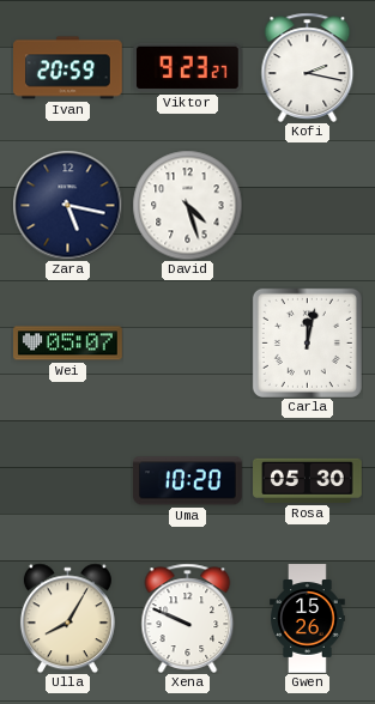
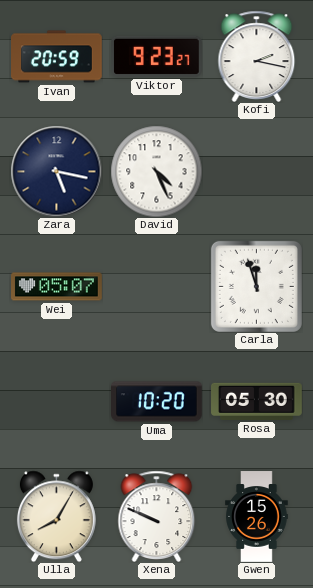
David: 4:27 -> 4:26
Carla: 12:02 -> 11:57
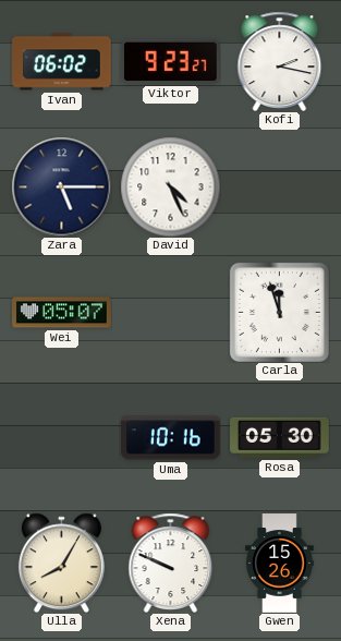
Ivan: 20:59 -> 06:02
Zara: 5:17 -> 5:15
Uma: 10:20 -> 10:16
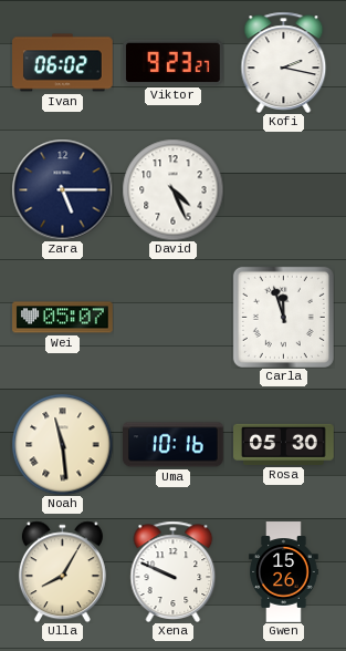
Noah: none -> 11:29
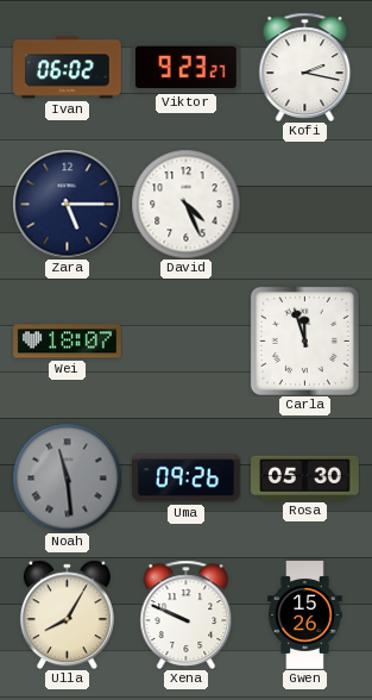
Wei: 05:07 -> 18:07
Noah dial: cream -> grey
Uma: 10:16 -> 09:26
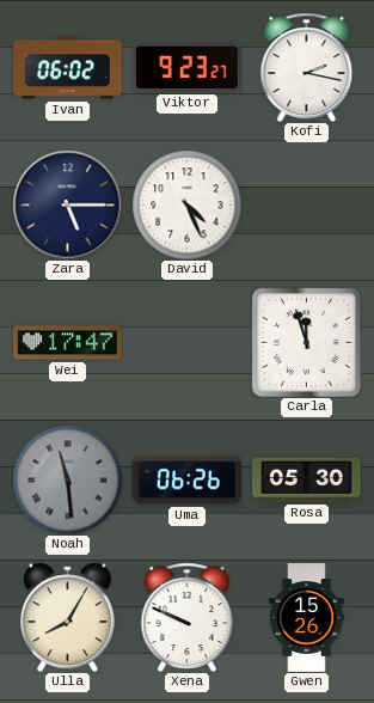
Wei: 18:07 -> 17:47
Uma: 09:26 -> 06:26
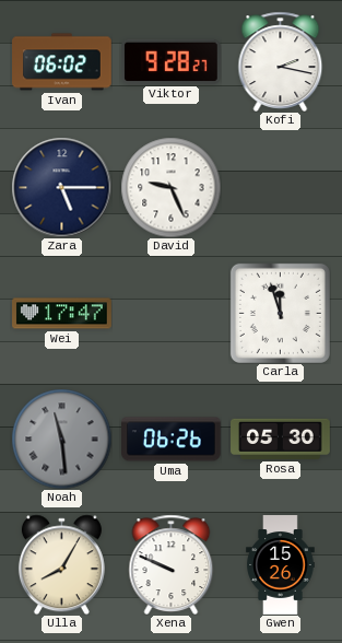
Viktor: 9:23 -> 9:28
David: 4:26 -> 9:26
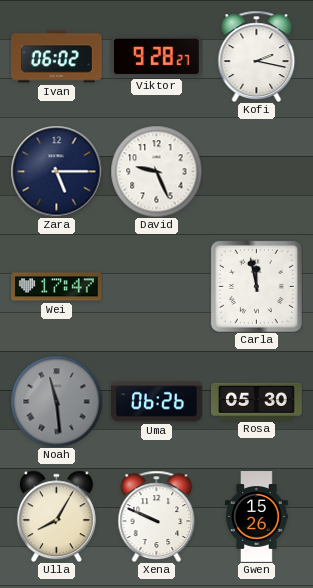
Carla: 11:57 -> 11:58
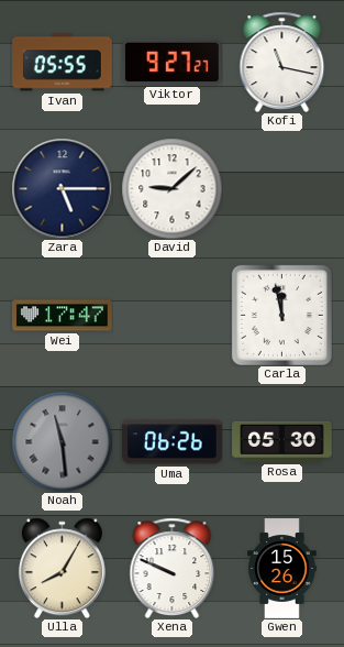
Ivan: 06:02 -> 05:55
Viktor: 9:28 -> 9:27
Kofi: 2:17 -> 11:17
David: 9:26 -> 9:08
